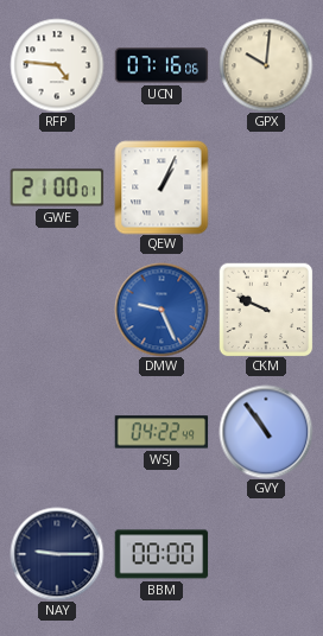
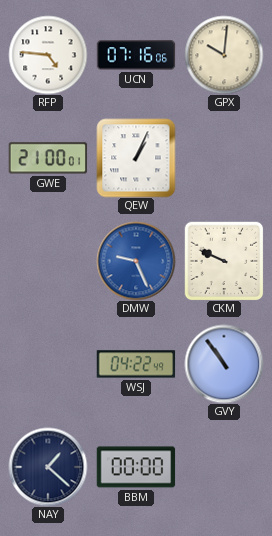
NAY: 9:15 -> 1:22
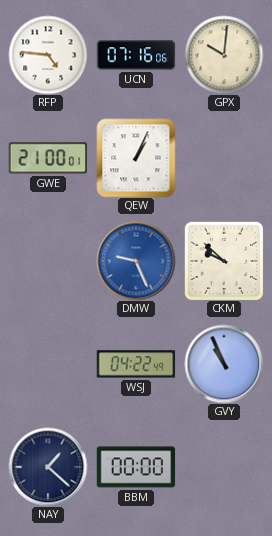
CKM: 9:49 -> 9:52
GVY: 10:54 -> 10:56
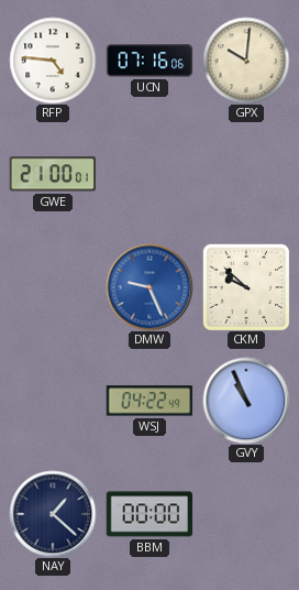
QEW: 1:04 -> none
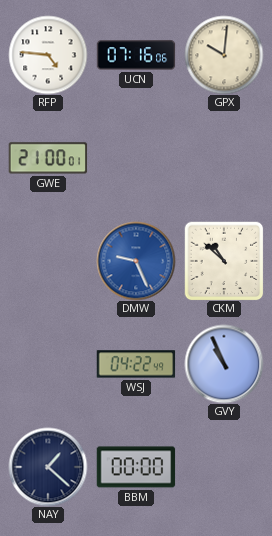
CKM: 9:52 -> 10:52
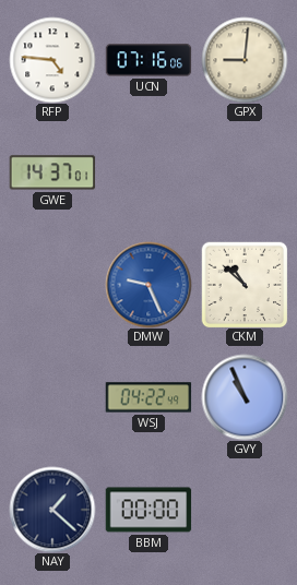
GPX: 10:01 -> 9:01
GWE: 21:00 -> 14:37
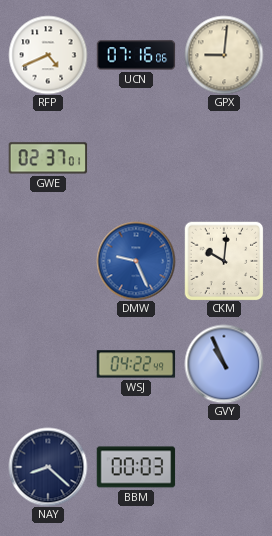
RFP: 4:46 -> 4:41
GWE: 14:37 -> 02:37
CKM: 10:52 -> 10:01
NAY: 1:22 -> 8:22
BBM: 00:00 -> 00:03
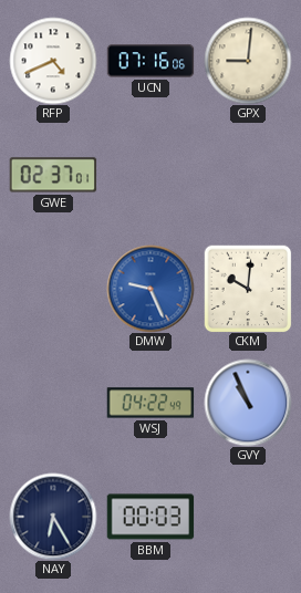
NAY: 8:22 -> 6:25
